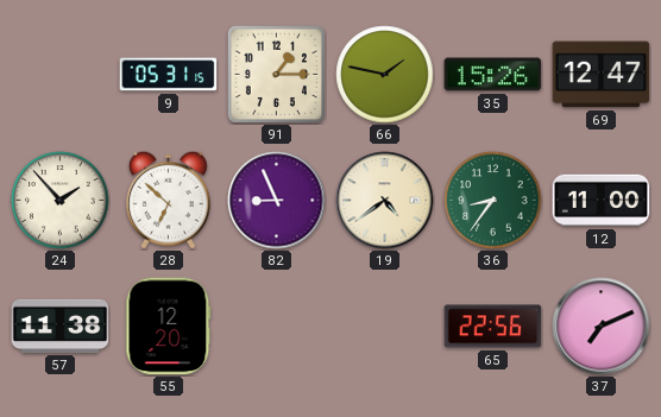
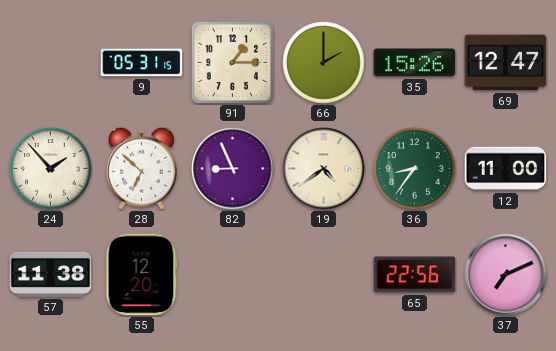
66: 1:47 -> 2:00
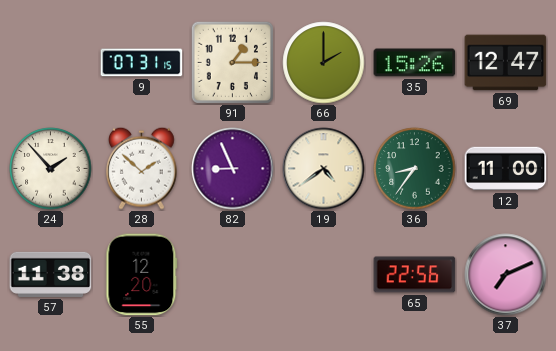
9: 05:31 -> 07:31
28: 6:52 -> 1:52
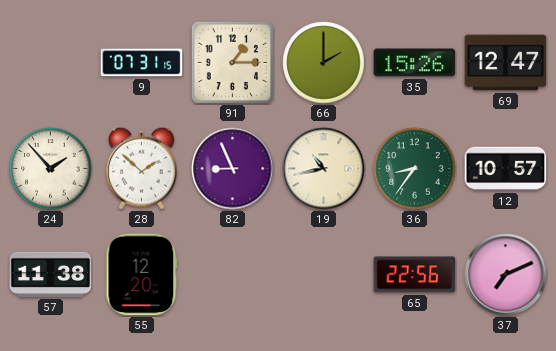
19: 4:39 -> 10:43
12: 11:00 -> 10:57
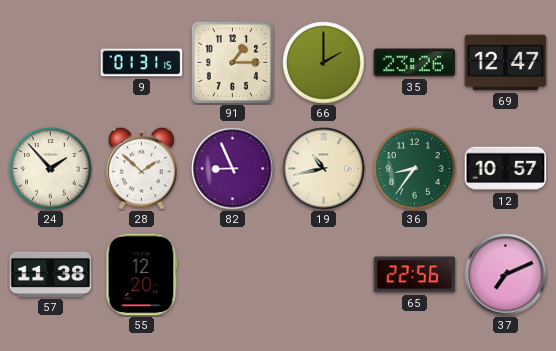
9: 07:31 -> 01:31
35: 15:26 -> 23:26
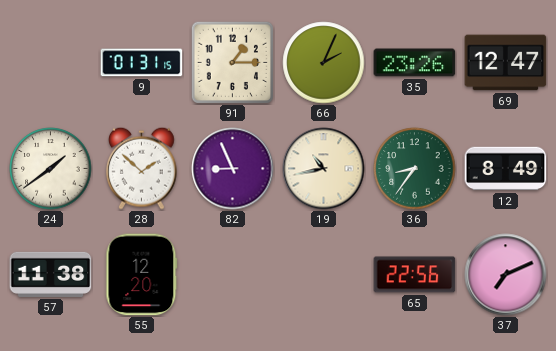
66: 2:00 -> 2:04
24: 1:53 -> 1:39
12: 10:57 -> 8:49
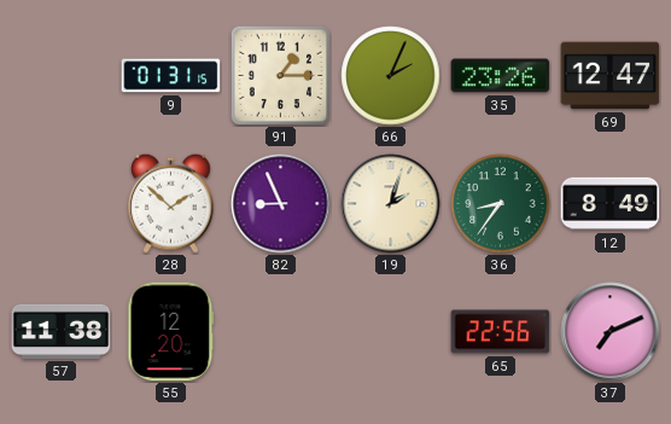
24: 1:39 -> none
19: 10:43 -> 2:03
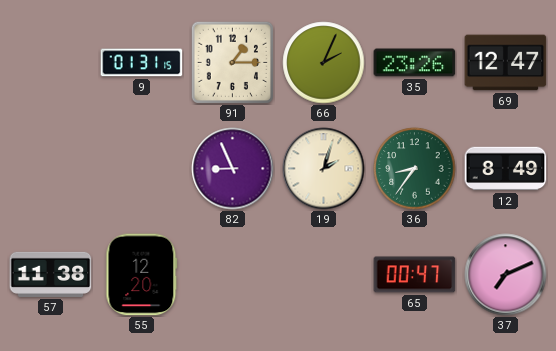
28: 1:52 -> none
65: 22:56 -> 00:47
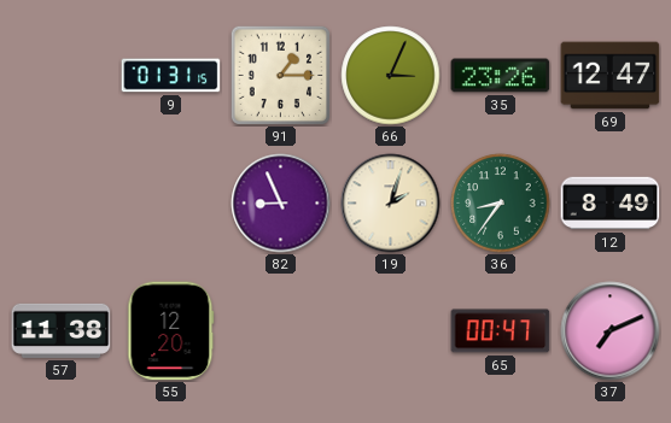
66: 2:04 -> 3:04
